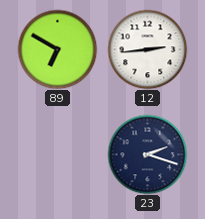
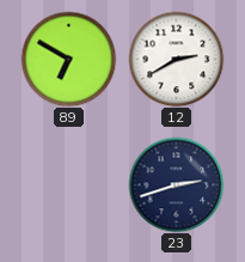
12: 2:44 -> 2:40
23: 2:18 -> 2:42
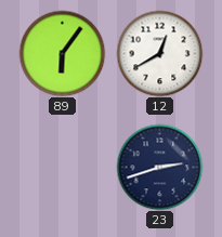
89: 6:50 -> 6:06
12: 2:40 -> 12:40
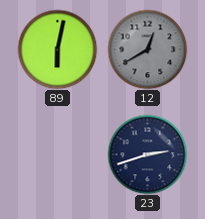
89: 6:06 -> 6:02
12 dial: white -> grey
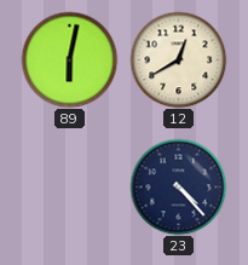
12 dial: grey -> cream
23: 2:42 -> 4:23
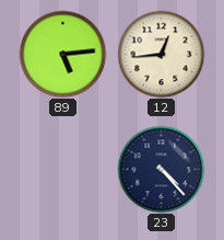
89: 6:02 -> 5:14
12: 12:40 -> 12:44
